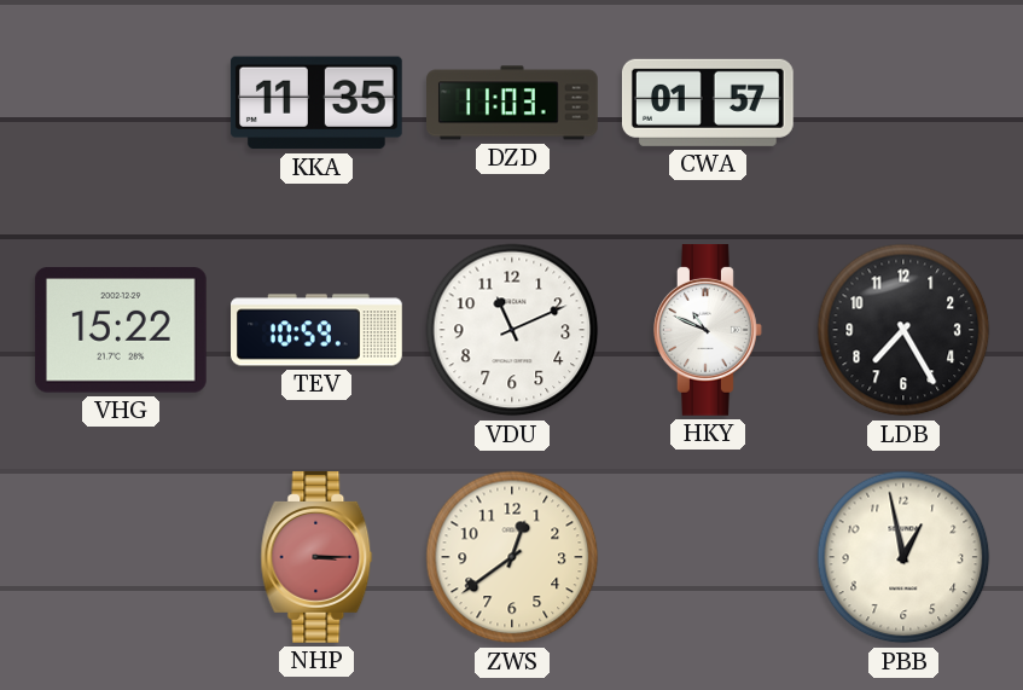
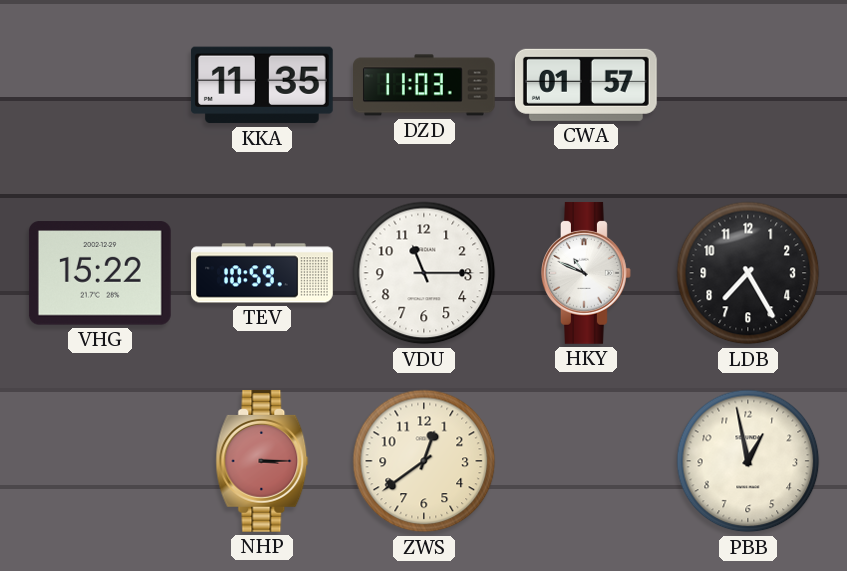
VDU: 11:11 -> 11:15
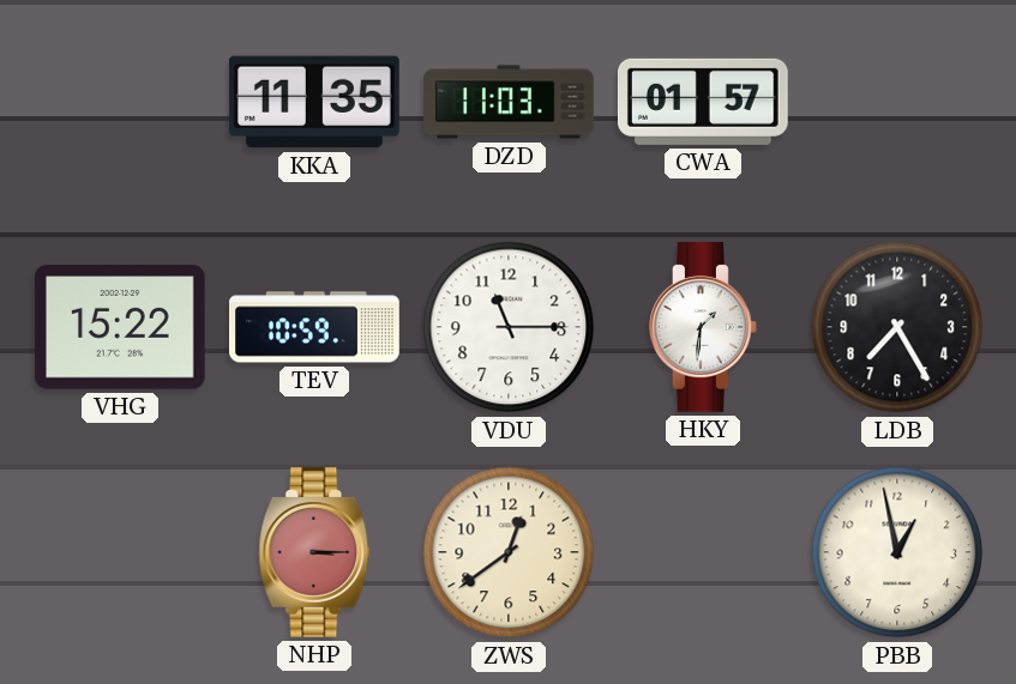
HKY: 10:49 -> 1:31
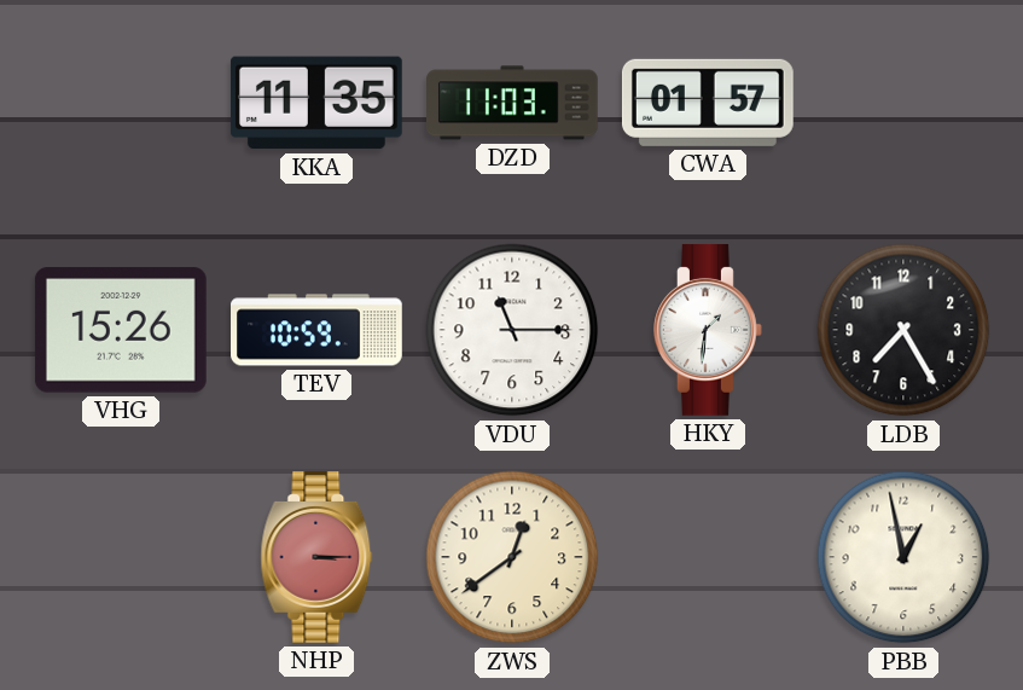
VHG: 15:22 -> 15:26
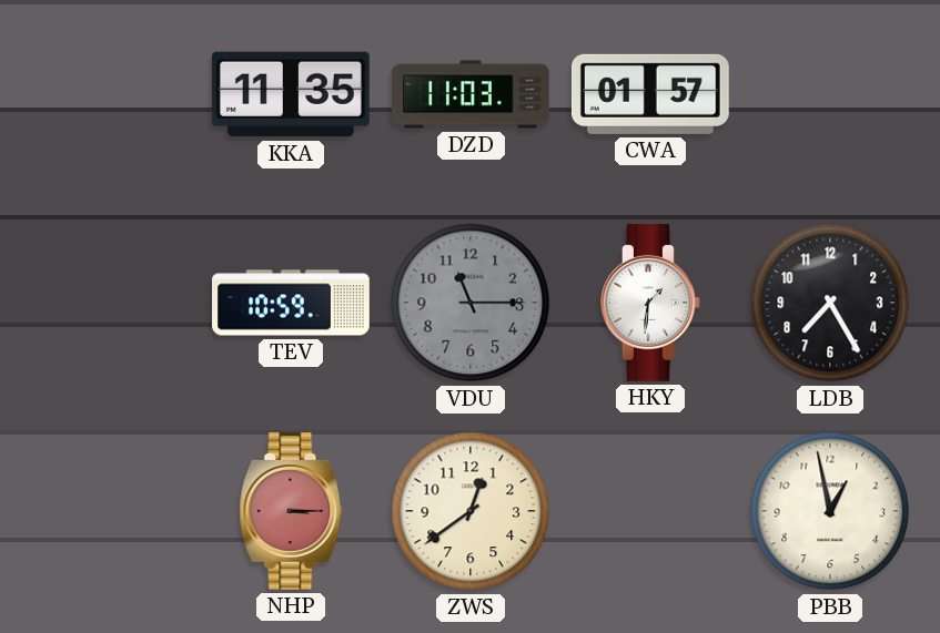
VHG: 15:26 -> none
VDU dial: white -> grey
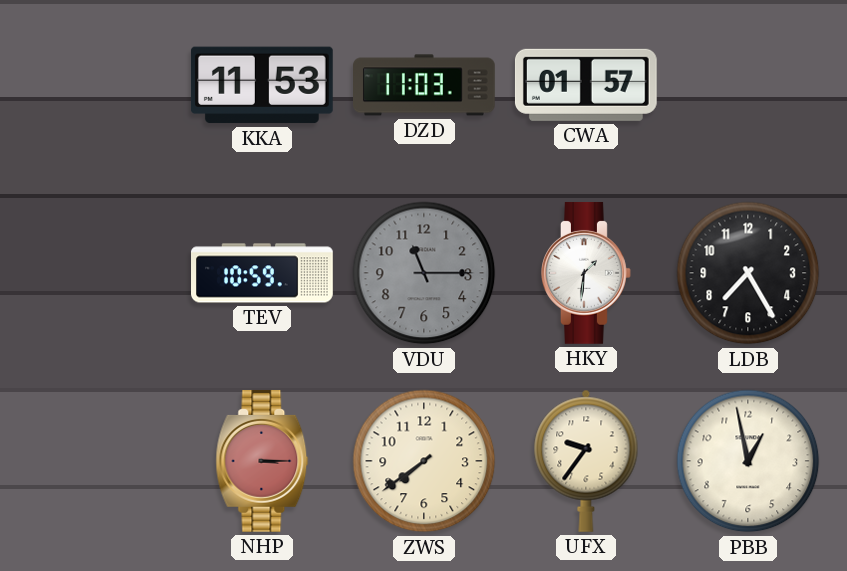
KKA: 11:35 -> 11:53
ZWS: 12:39 -> 7:39
UFX: none -> 9:36
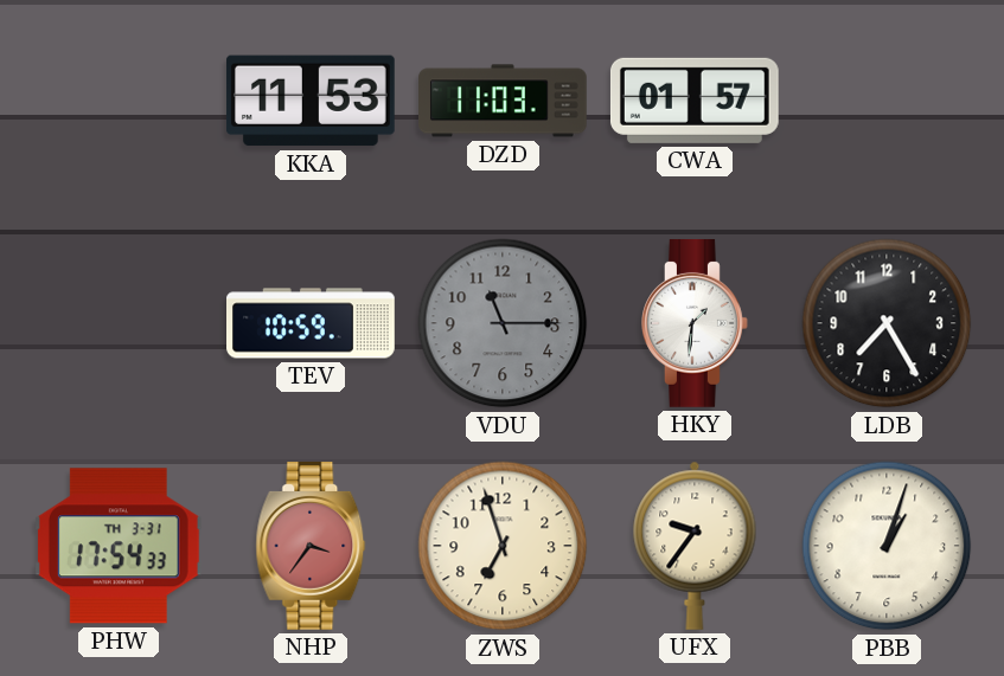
PHW: none -> 17:54
NHP: 3:15 -> 3:36
ZWS: 7:39 -> 6:57
PBB: 12:58 -> 1:03
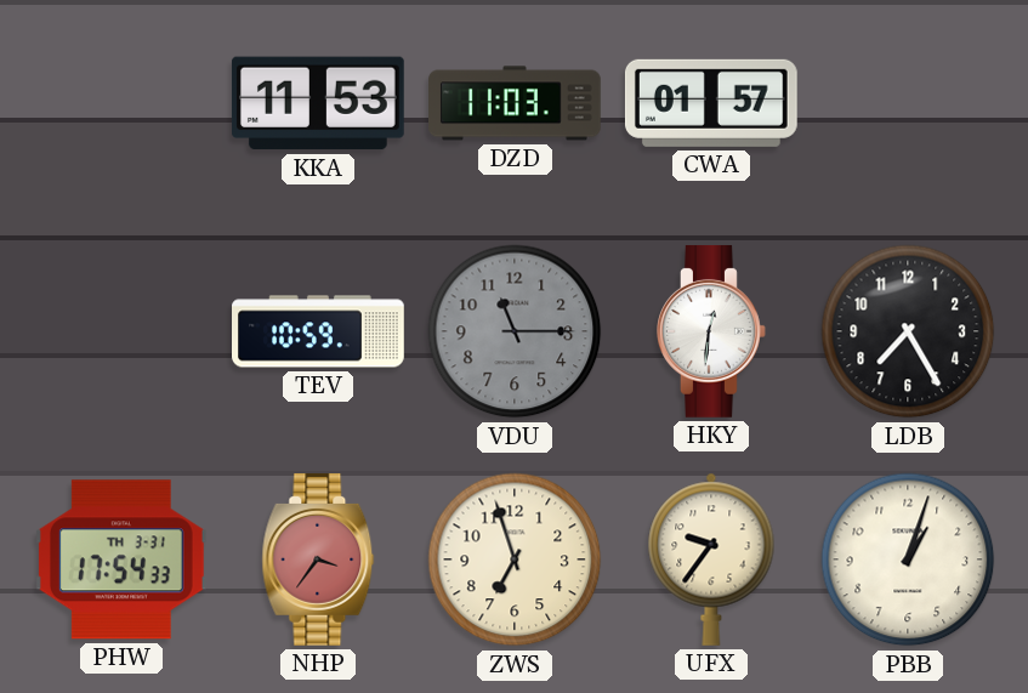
HKY: 1:31 -> 12:31
